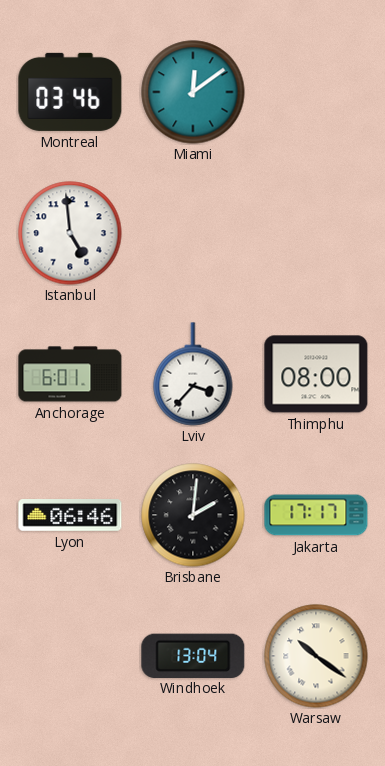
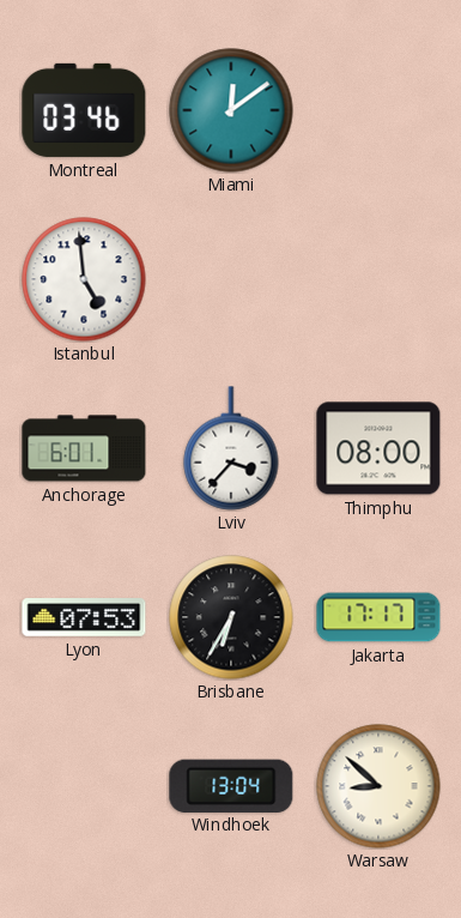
Lyon: 06:46 -> 07:53
Brisbane: 2:01 -> 6:35
Warsaw: 10:21 -> 8:52
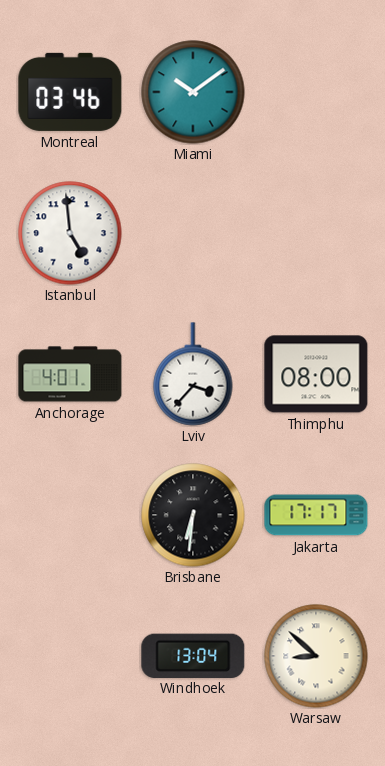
Miami: 12:09 -> 10:09
Anchorage: 6:01 -> 4:01
Lyon: 07:53 -> none
Brisbane: 6:35 -> 6:31
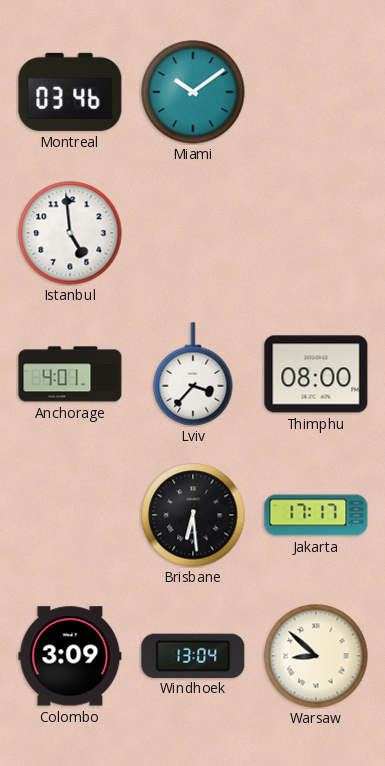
Brisbane: 6:31 -> 6:29
Colombo: none -> 3:09
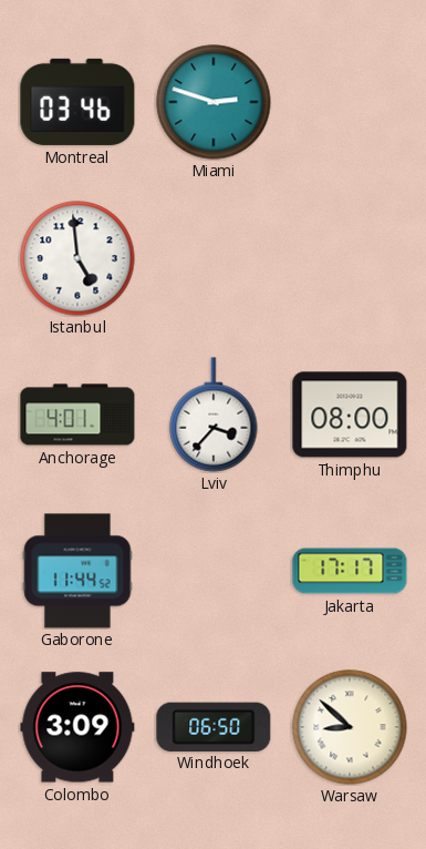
Miami: 10:09 -> 2:48
Gaborone: none -> 11:44
Brisbane: 6:29 -> none
Windhoek: 13:04 -> 06:50
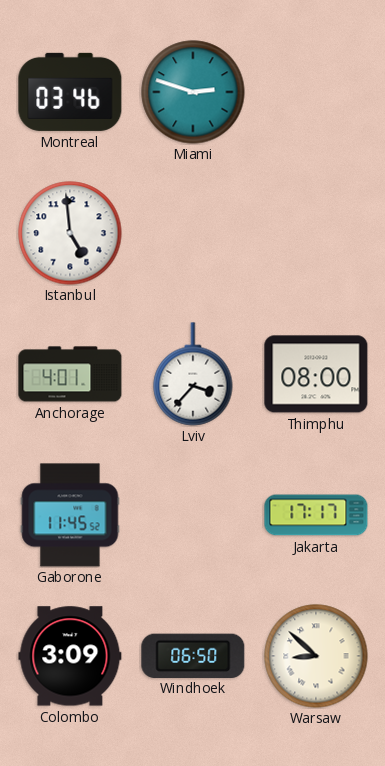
Gaborone: 11:44 -> 11:45
